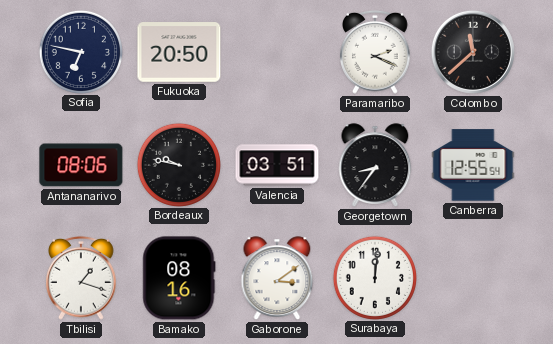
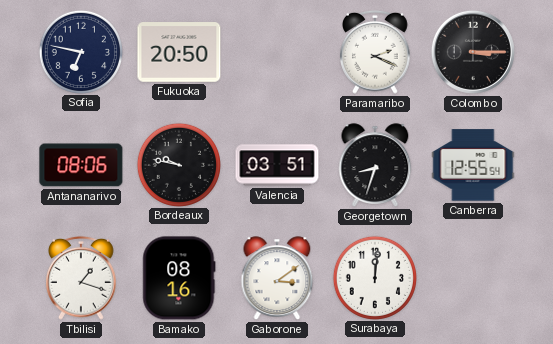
Colombo: 11:38 -> 3:15
Georgetown: 8:36 -> 8:33
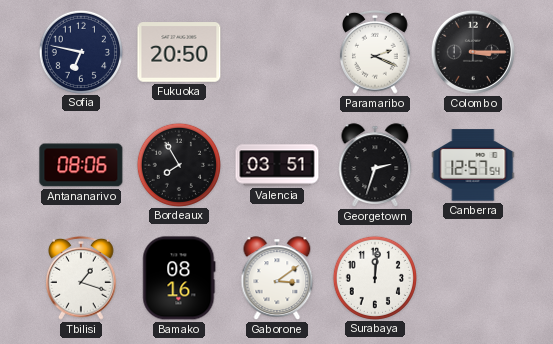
Bordeaux: 9:47 -> 7:55
Georgetown: 8:33 -> 2:33
Canberra: 12:55 -> 12:57
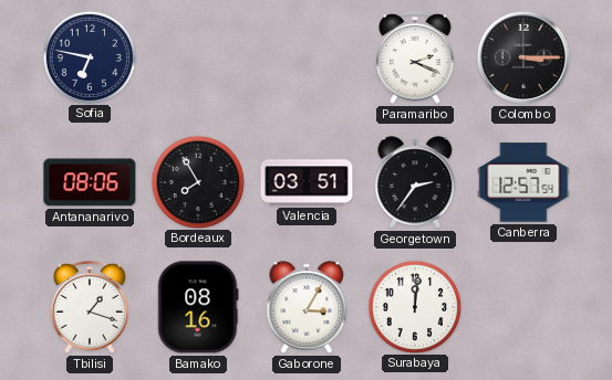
Fukuoka: 20:50 -> none
Georgetown: 2:33 -> 2:36
Gaborone: 3:09 -> 3:05
